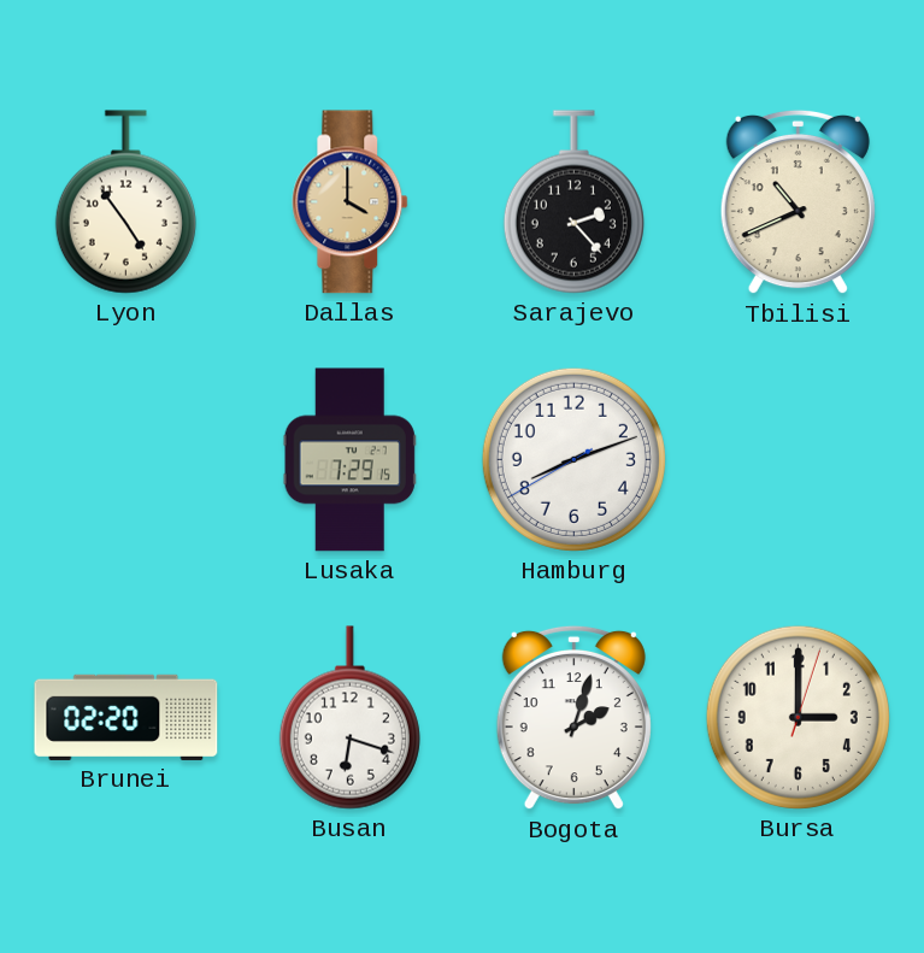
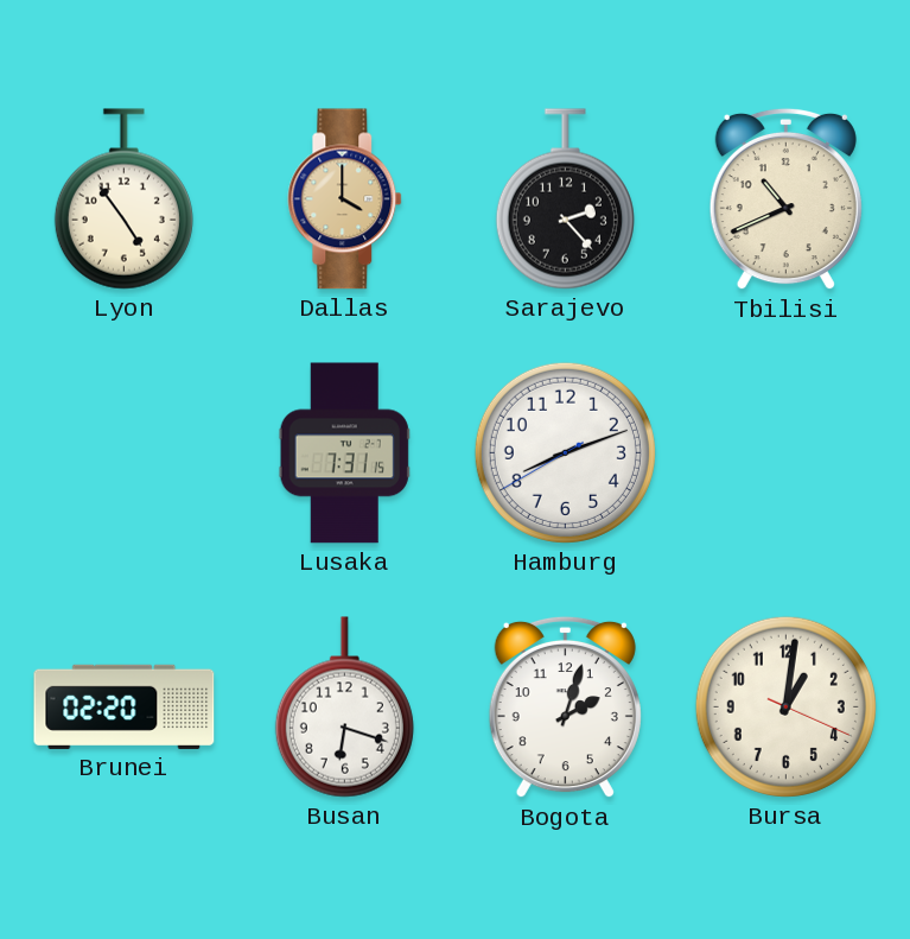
Lusaka: 7:29 -> 7:31
Bursa: 3:00 -> 1:01
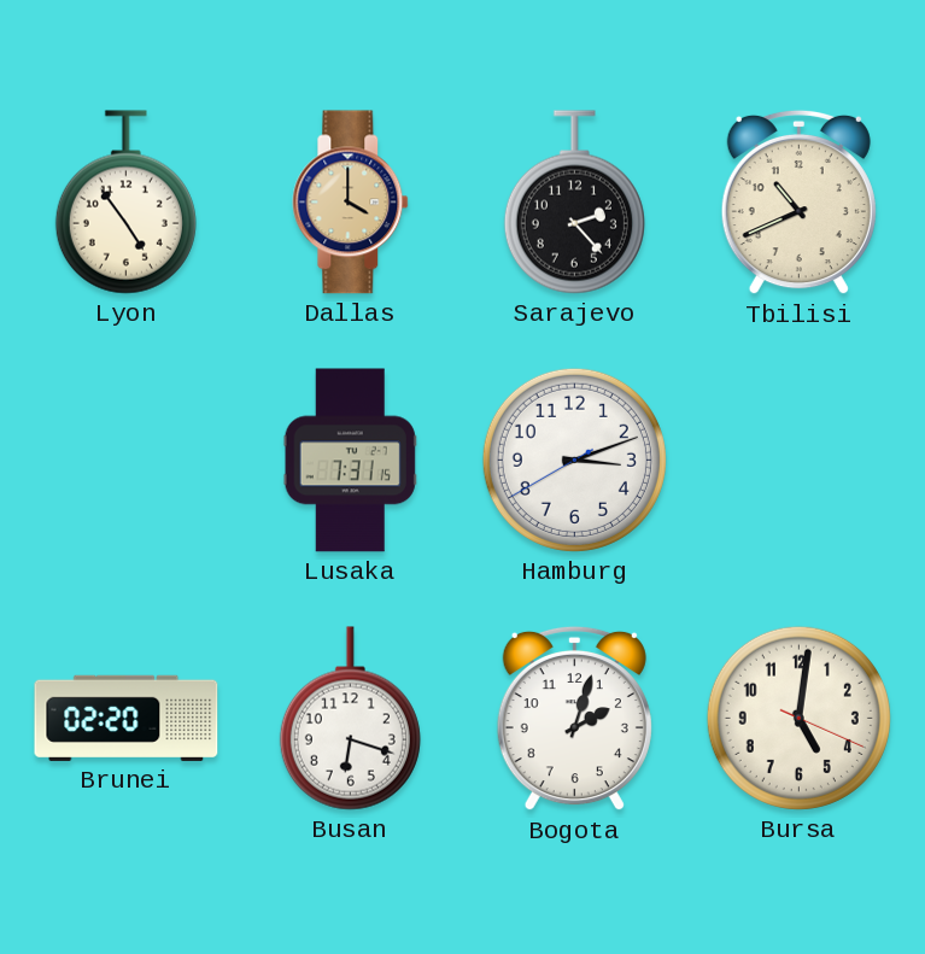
Hamburg: 8:11 -> 3:11
Bursa: 1:01 -> 5:01
